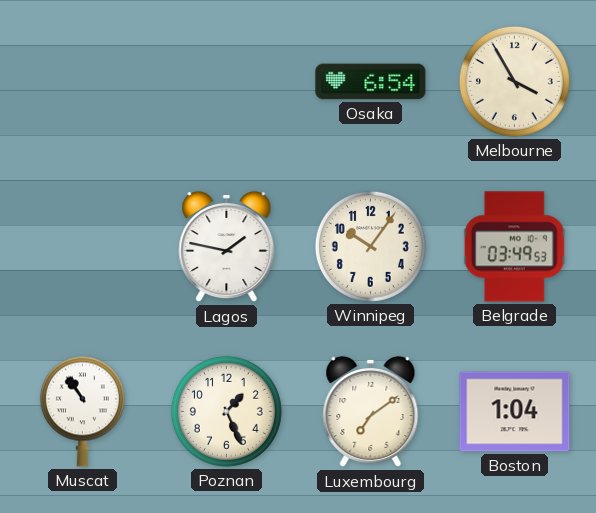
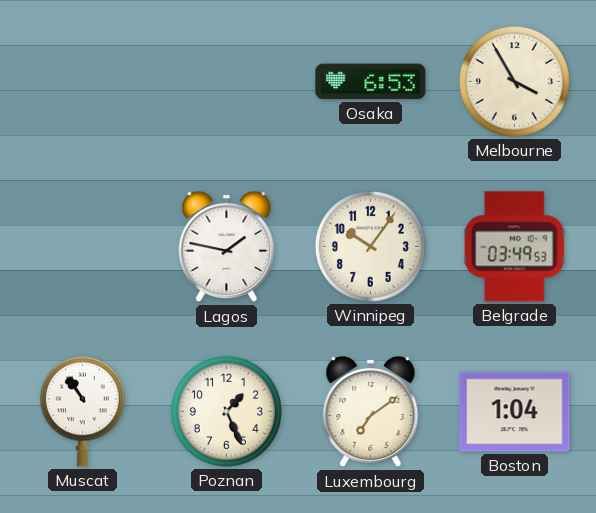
Osaka: 6:54 -> 6:53
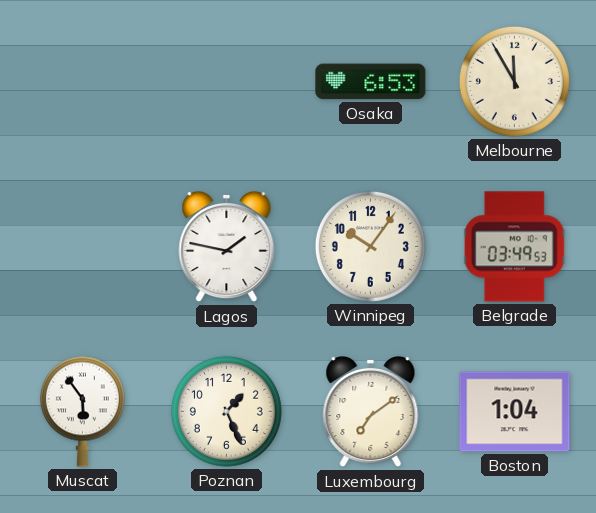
Melbourne: 3:55 -> 11:55
Muscat: 10:54 -> 5:54
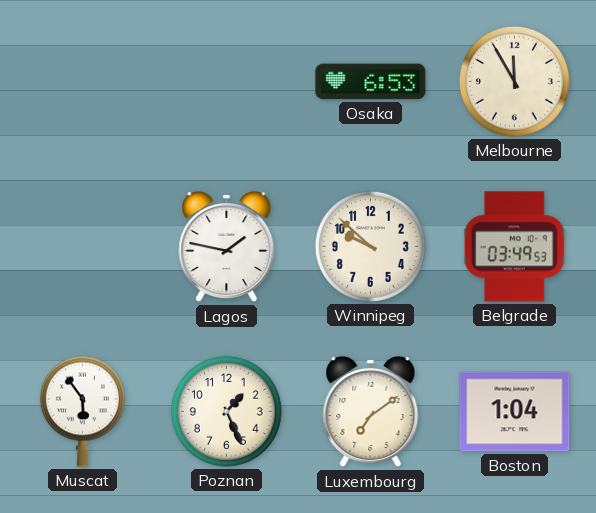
Winnipeg: 10:06 -> 9:52
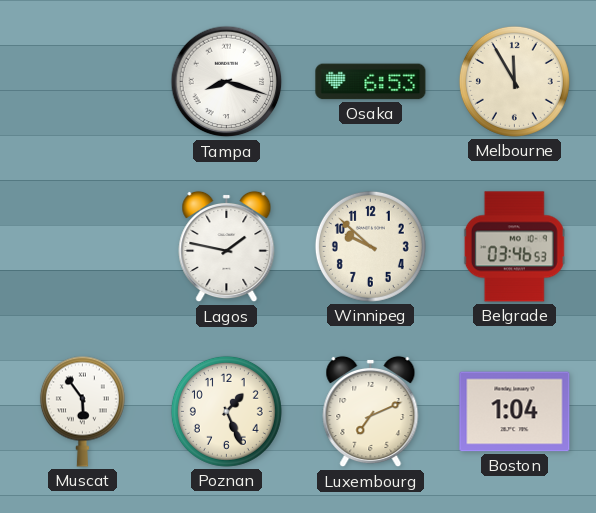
Tampa: none -> 8:18
Belgrade: 03:49 -> 03:46
Luxembourg: 7:09 -> 7:11
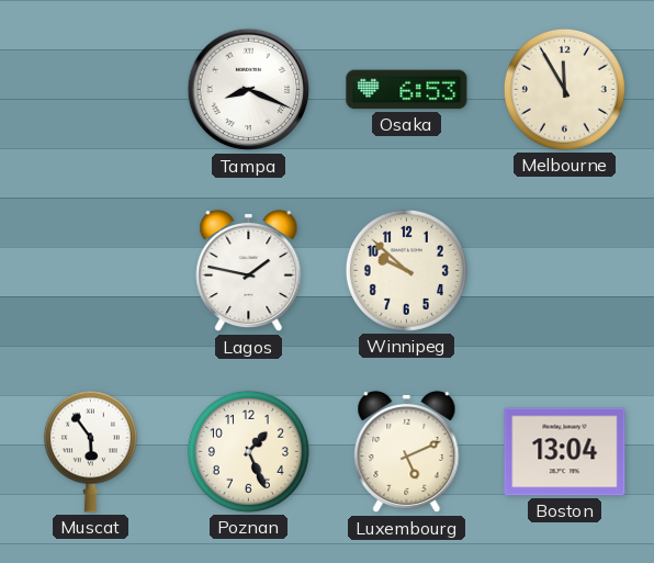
Tampa: 8:18 -> 8:19
Belgrade: 03:46 -> none
Luxembourg: 7:11 -> 5:11
Boston: 1:04 -> 13:04
